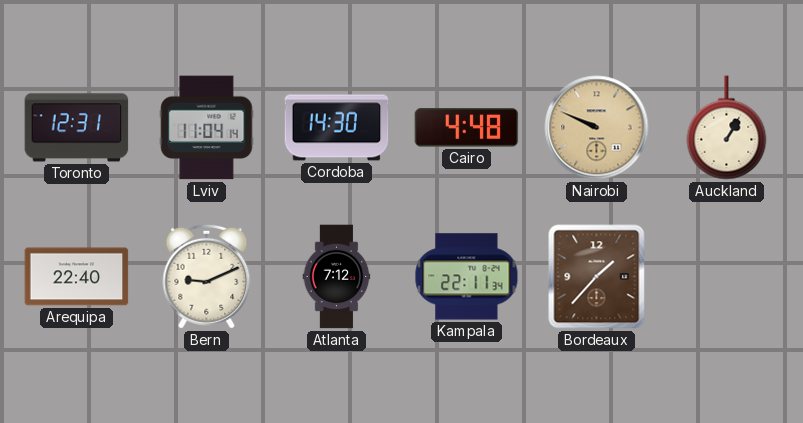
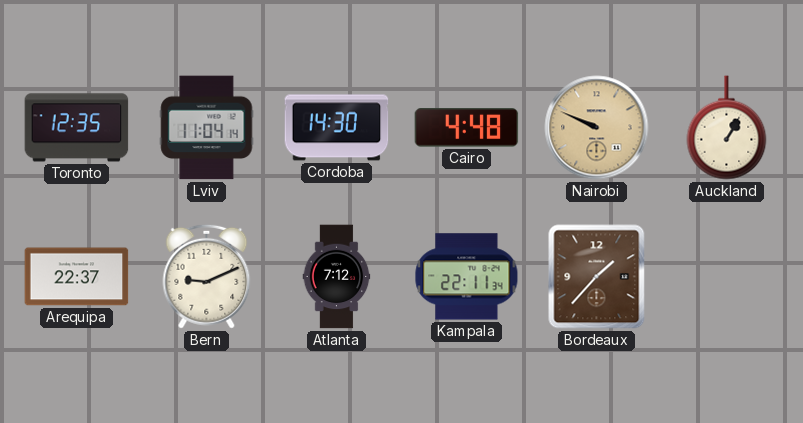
Toronto: 12:31 -> 12:35
Arequipa: 22:40 -> 22:37
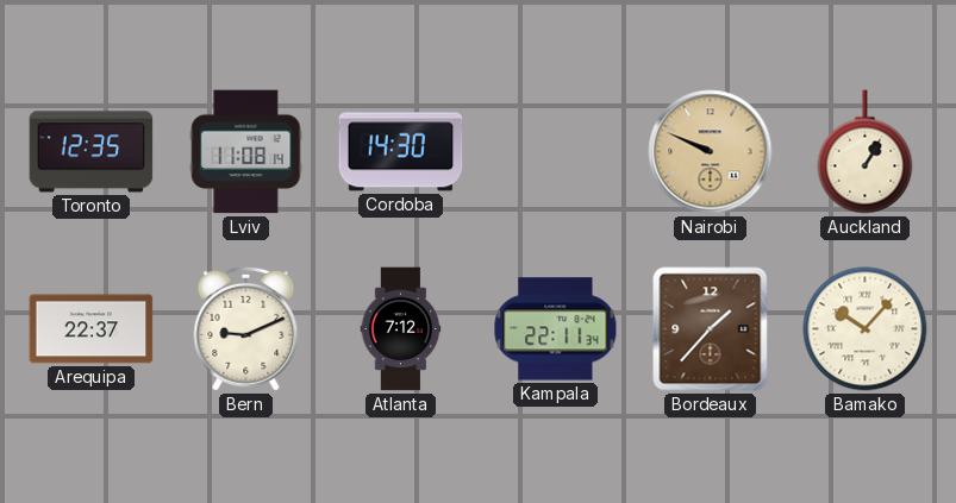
Lviv: 11:04 -> 11:08
Cairo: 4:48 -> none
Bamako: none -> 10:07
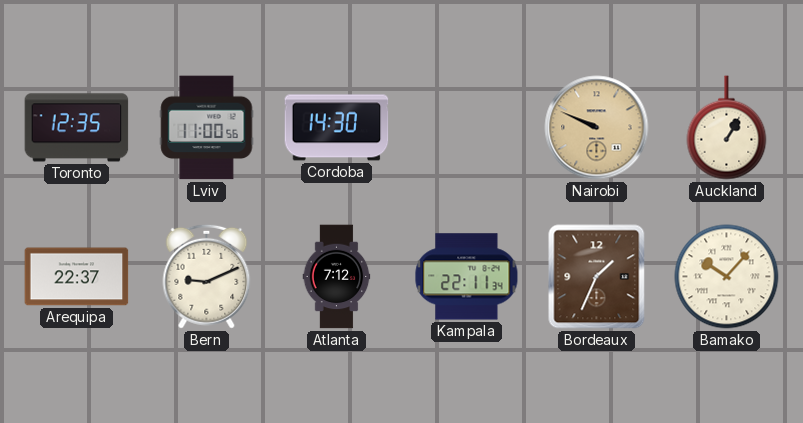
Lviv: 11:08 -> 11:00
Bordeaux: 1:37 -> 1:34
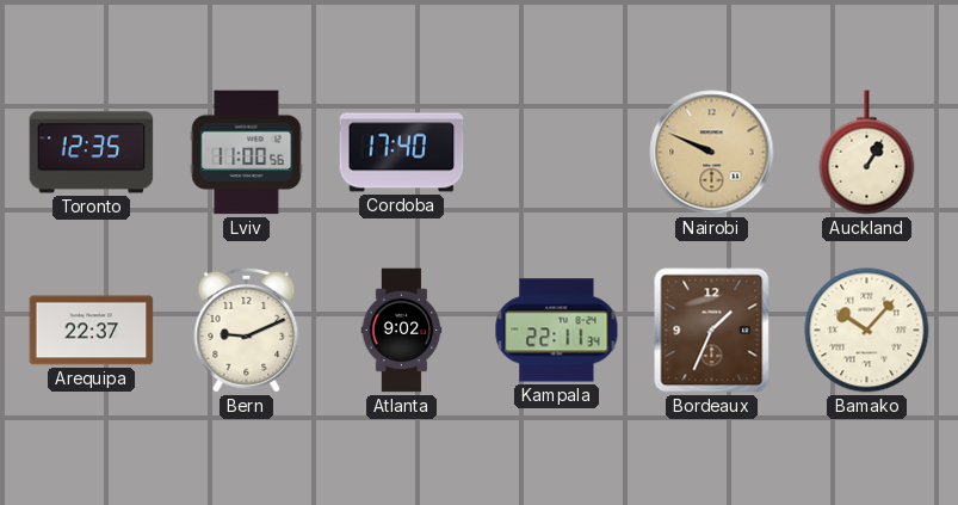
Cordoba: 14:30 -> 17:40
Atlanta: 7:12 -> 9:02
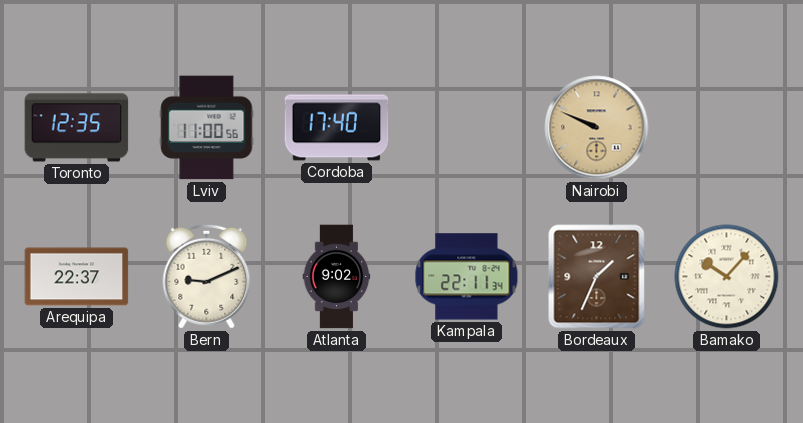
Auckland: 1:05 -> none
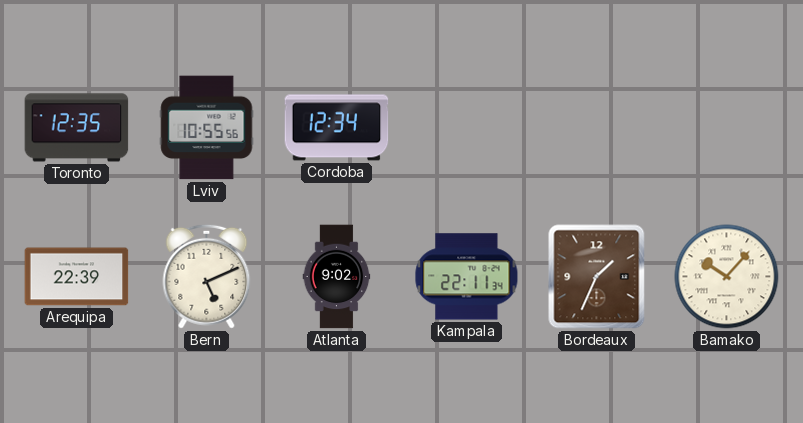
Lviv: 11:00 -> 10:55
Cordoba: 17:40 -> 12:34
Nairobi: 9:49 -> none
Arequipa: 22:37 -> 22:39
Bern: 9:11 -> 5:11
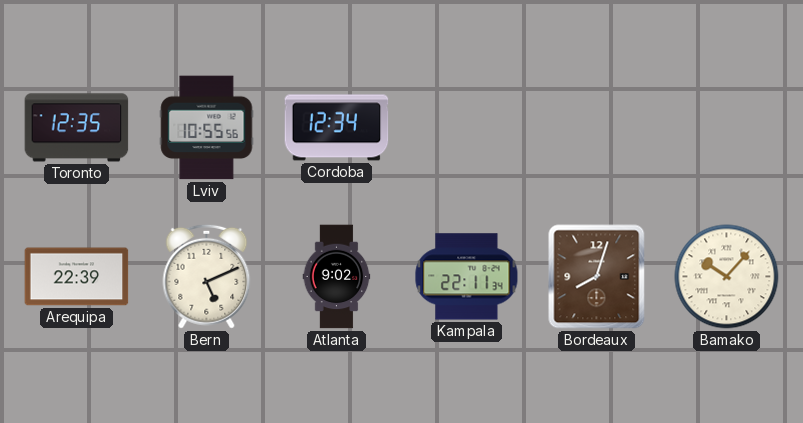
Bordeaux: 1:34 -> 8:03
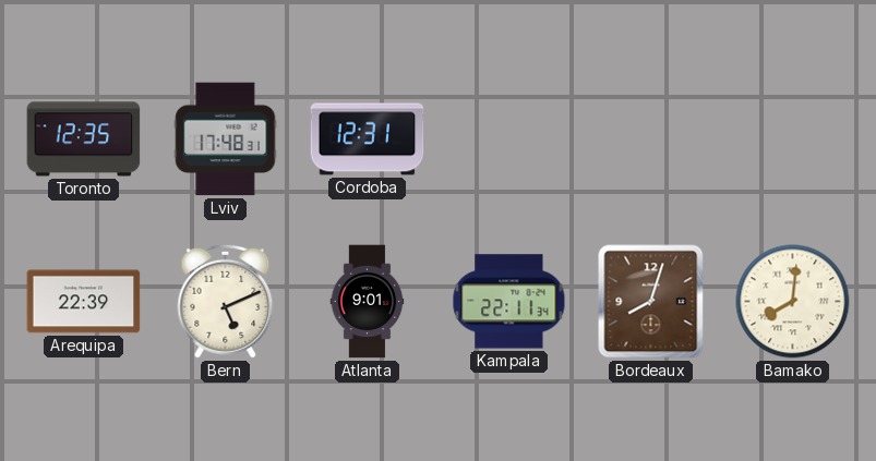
Lviv: 10:55 -> 17:48
Cordoba: 12:34 -> 12:31
Atlanta: 9:02 -> 9:01
Bamako: 10:07 -> 8:01
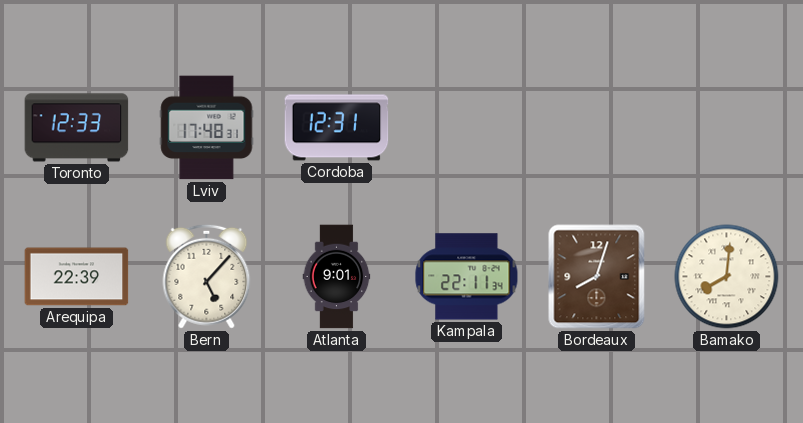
Toronto: 12:35 -> 12:33
Bern: 5:11 -> 5:07
